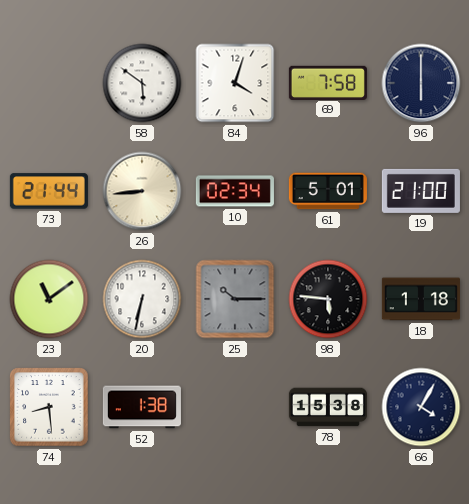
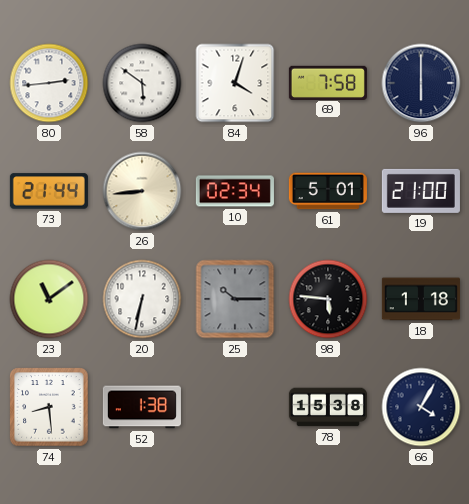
80: none -> 2:44
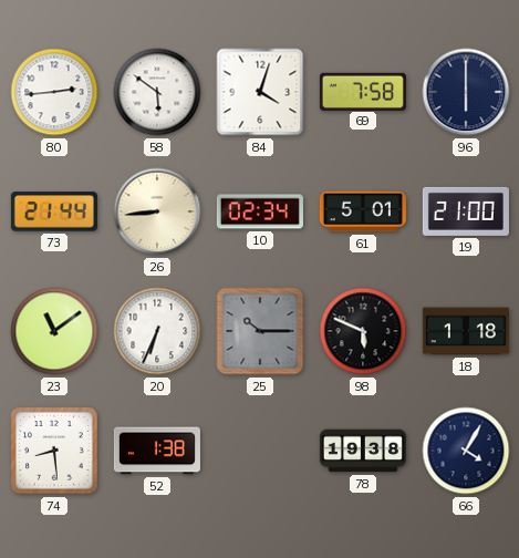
20: 6:32 -> 6:34
98: 5:46 -> 5:49
78: 15:38 -> 19:38
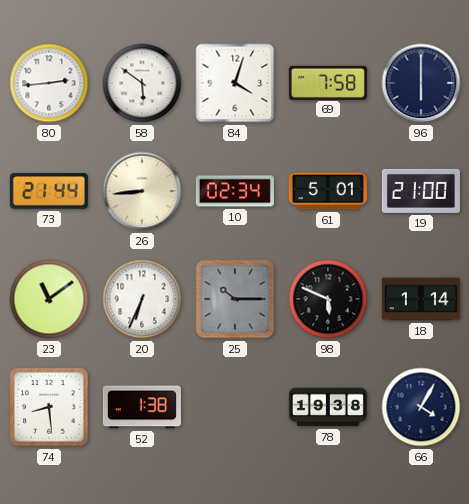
18: 1:18 -> 1:14
